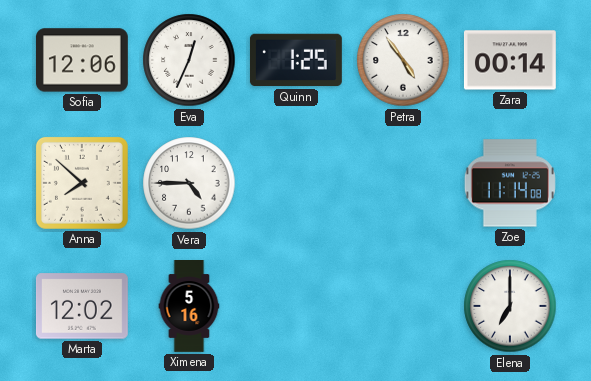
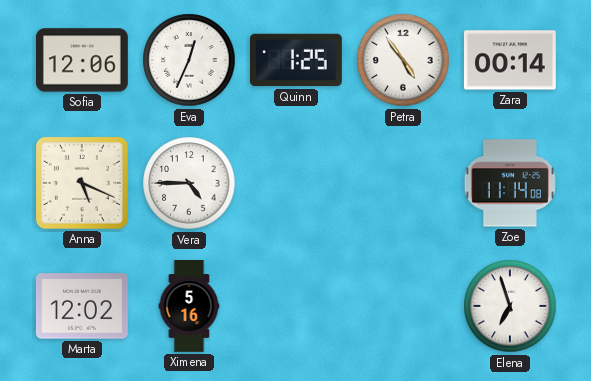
Anna: 7:52 -> 5:19
Elena: 7:00 -> 6:57
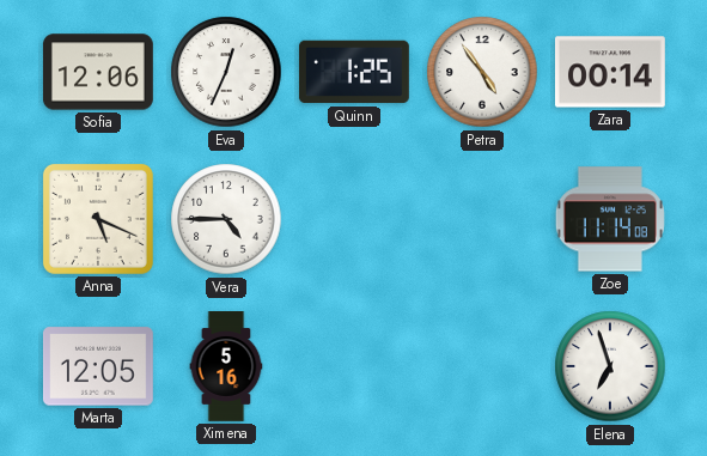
Marta: 12:02 -> 12:05
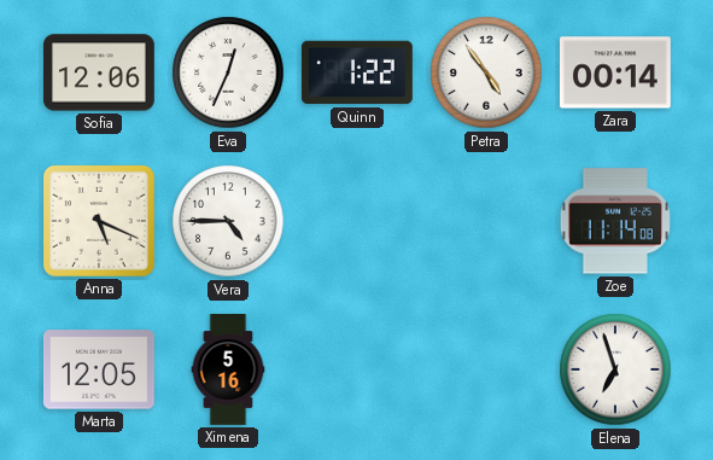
Quinn: 1:25 -> 1:22
